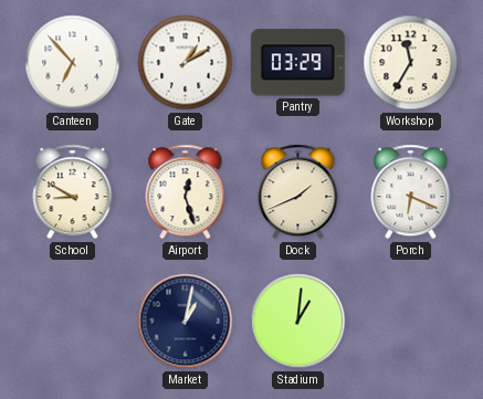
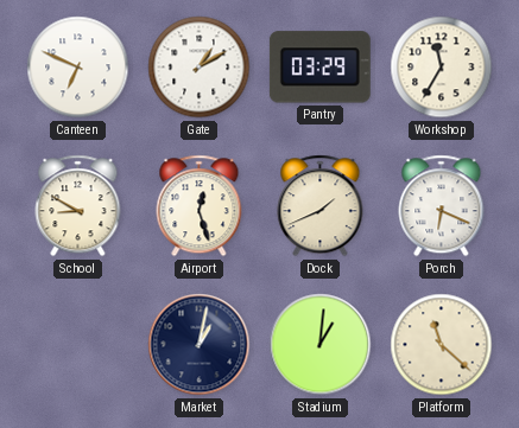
Canteen: 6:53 -> 6:49
Platform: none -> 11:22
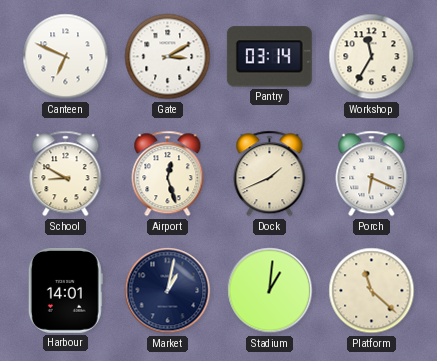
Gate: 1:10 -> 3:10
Pantry: 03:29 -> 03:14
Harbour: none -> 14:01
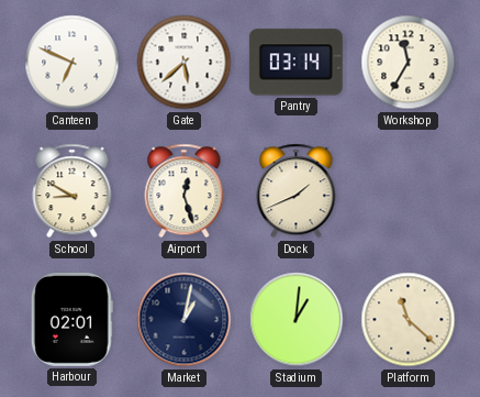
Gate: 3:10 -> 5:38
Porch: 6:19 -> none
Harbour: 14:01 -> 02:01
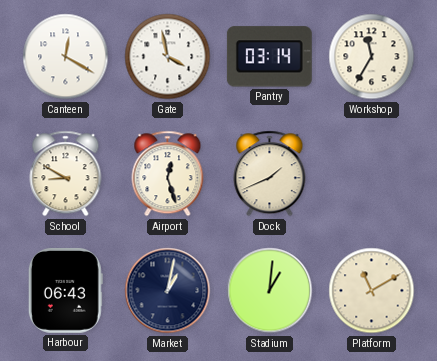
Canteen: 6:49 -> 12:20
Gate: 5:38 -> 3:58
Harbour: 02:01 -> 06:43
Platform: 11:22 -> 11:10
